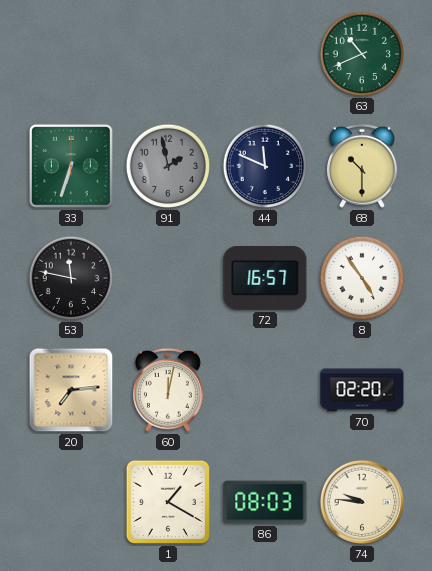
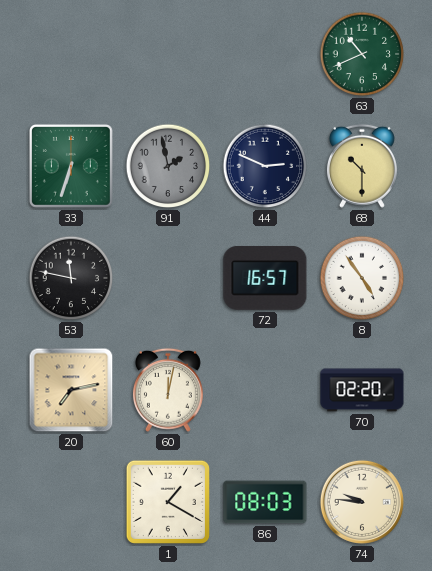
44: 11:49 -> 2:49
20: 7:14 -> 7:13
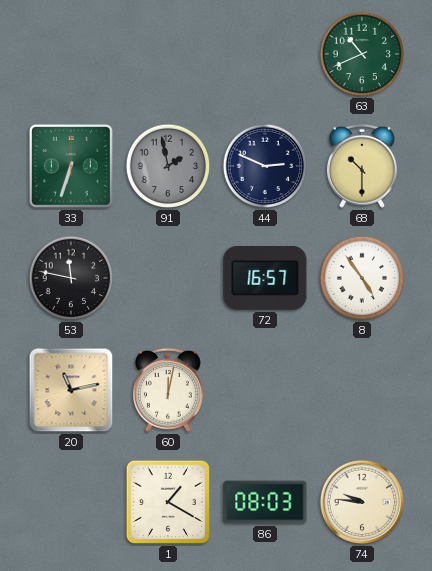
20: 7:13 -> 11:13
70: 02:20 -> none
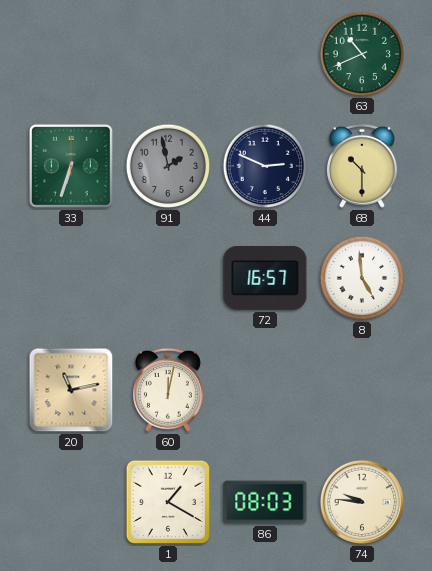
53: 11:47 -> none
8: 4:54 -> 4:59
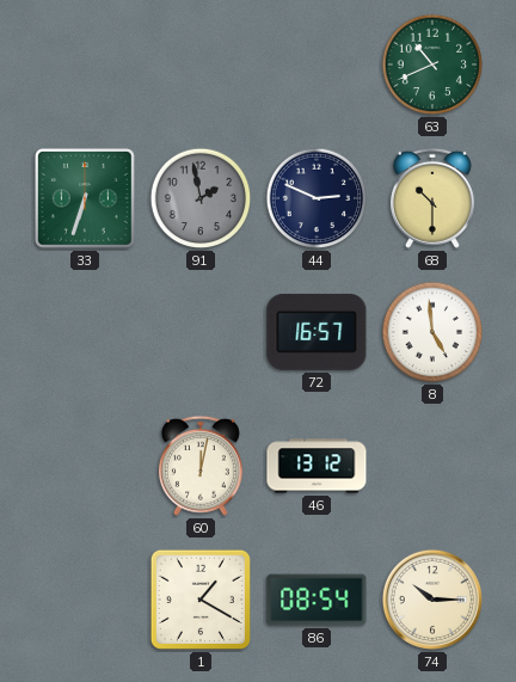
20: 11:13 -> none
46: none -> 13:12
86: 08:03 -> 08:54
74: 9:46 -> 10:15
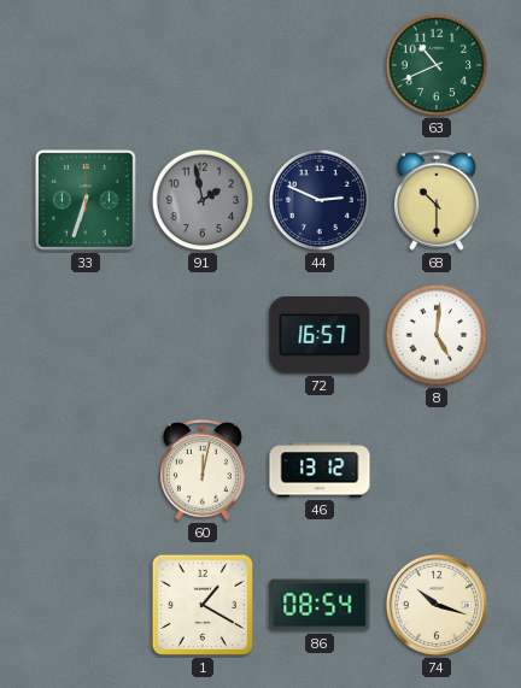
8: 4:59 -> 5:01
74: 10:15 -> 10:18
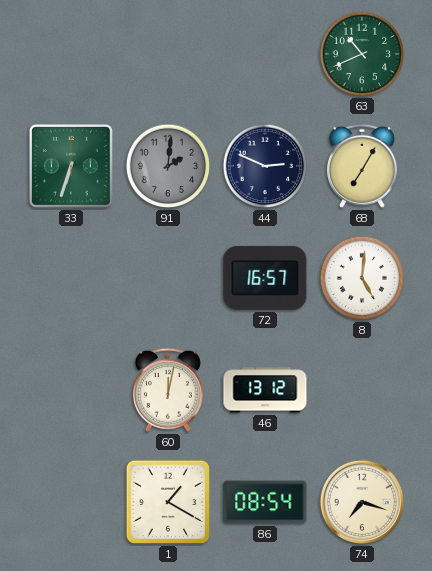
91: 1:58 -> 2:01
68: 10:30 -> 7:05
74: 10:18 -> 7:18
